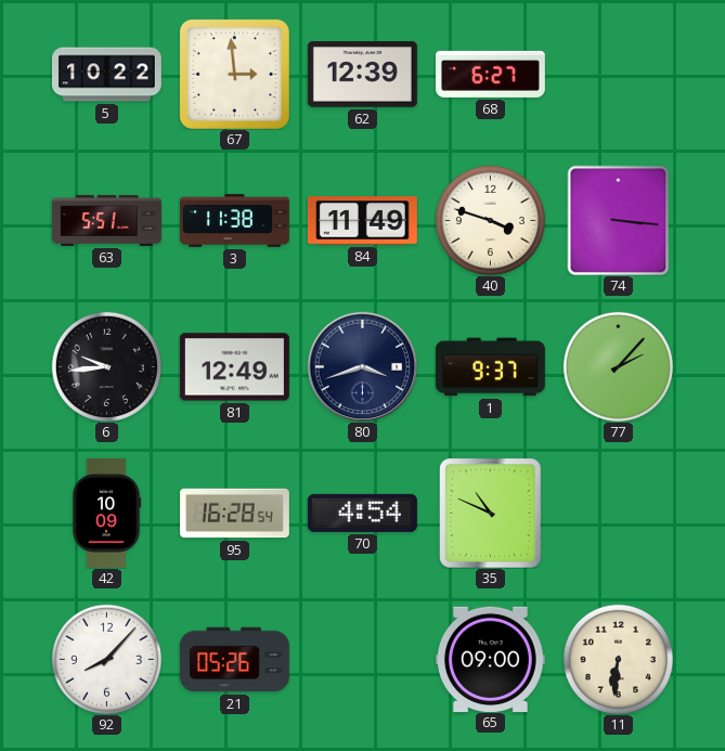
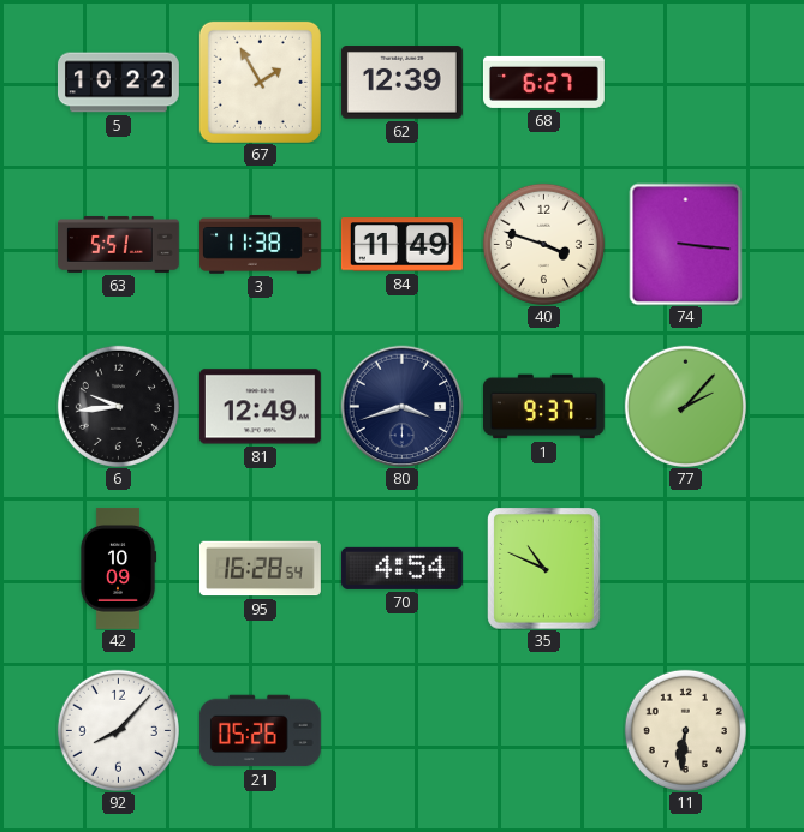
67: 2:59 -> 1:55
65: 09:00 -> none
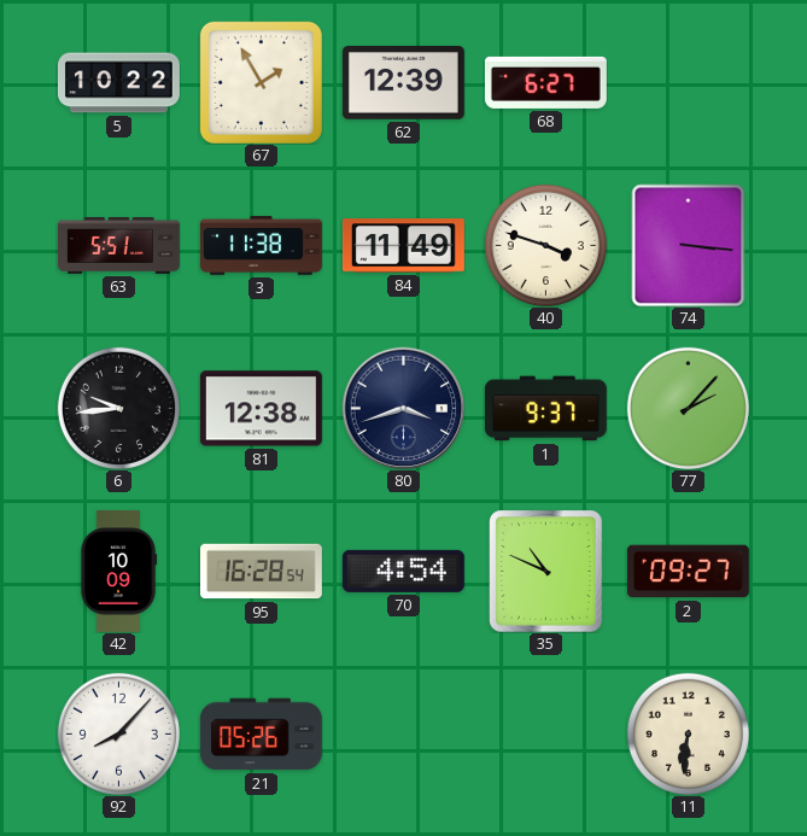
81: 12:49 -> 12:38
2: none -> 09:27
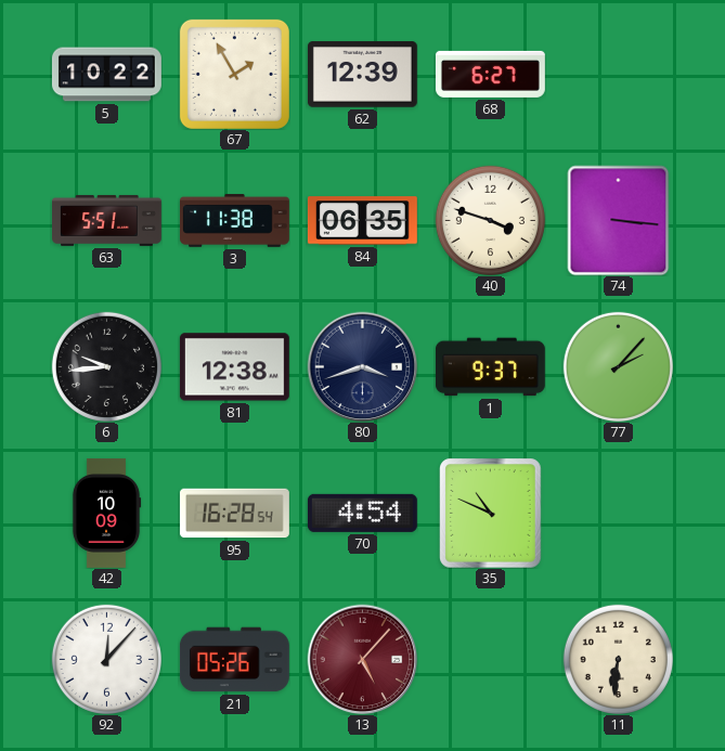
84: 11:49 -> 06:35
2: 09:27 -> none
92: 8:07 -> 12:07
13: none -> 5:07
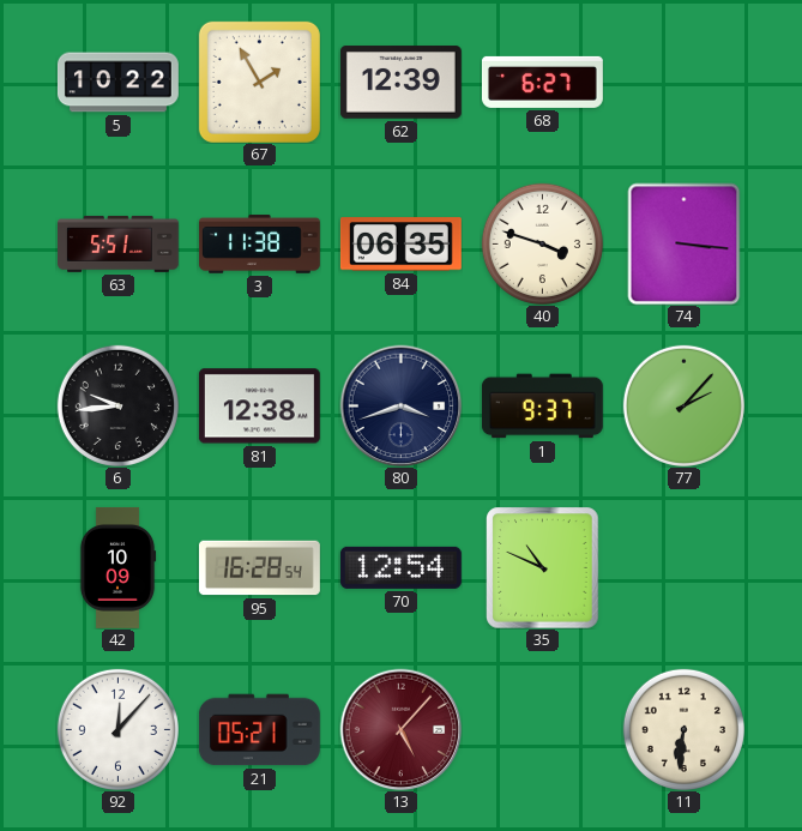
70: 4:54 -> 12:54
21: 05:26 -> 05:21
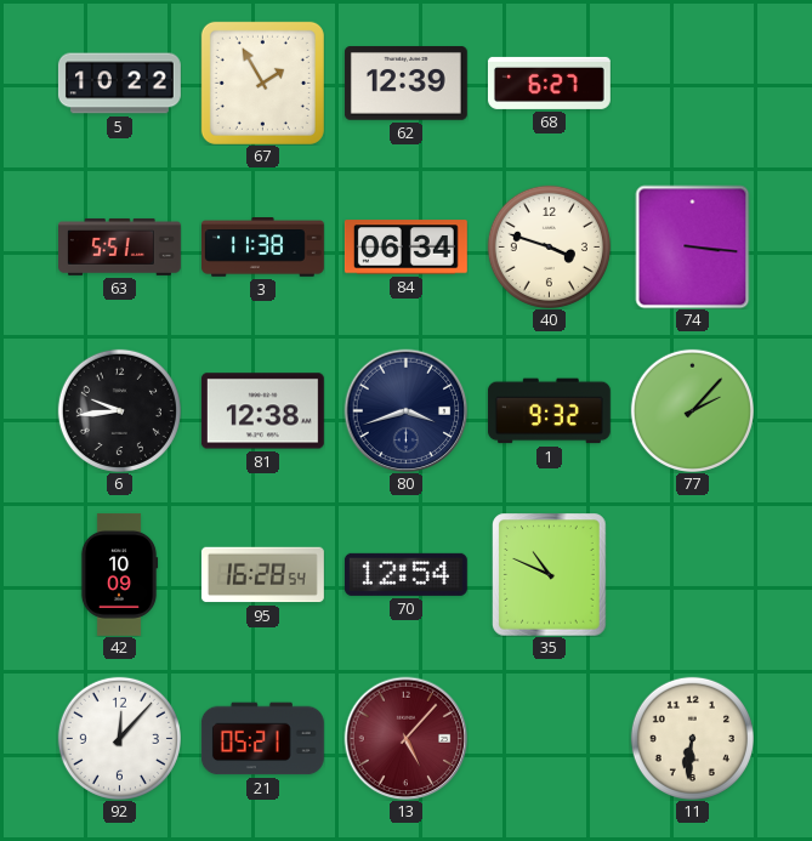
84: 06:35 -> 06:34
1: 9:37 -> 9:32
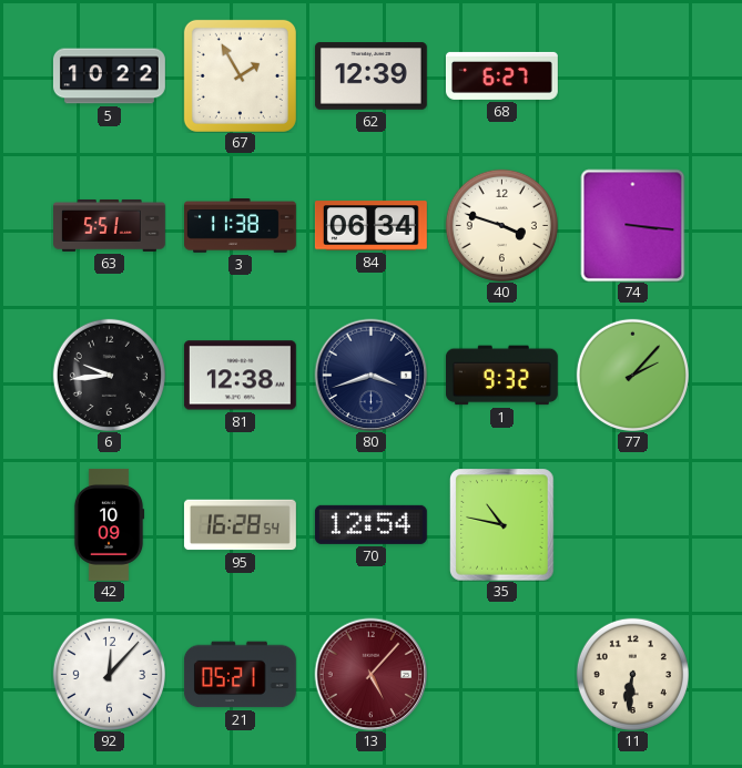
35: 10:49 -> 10:47
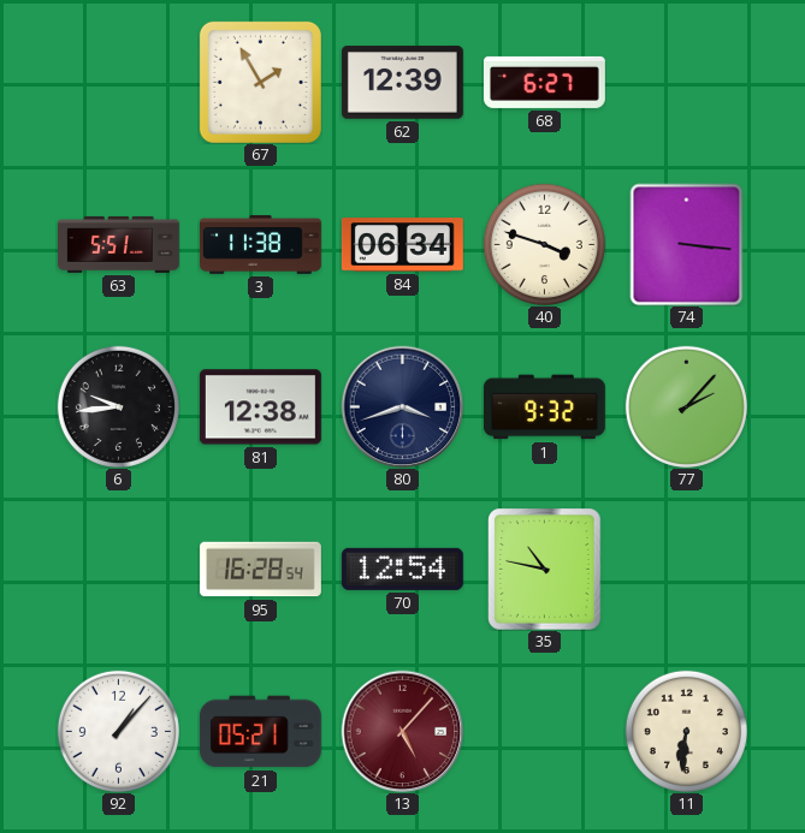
5: 10:22 -> none
42: 10:09 -> none
92: 12:07 -> 1:07
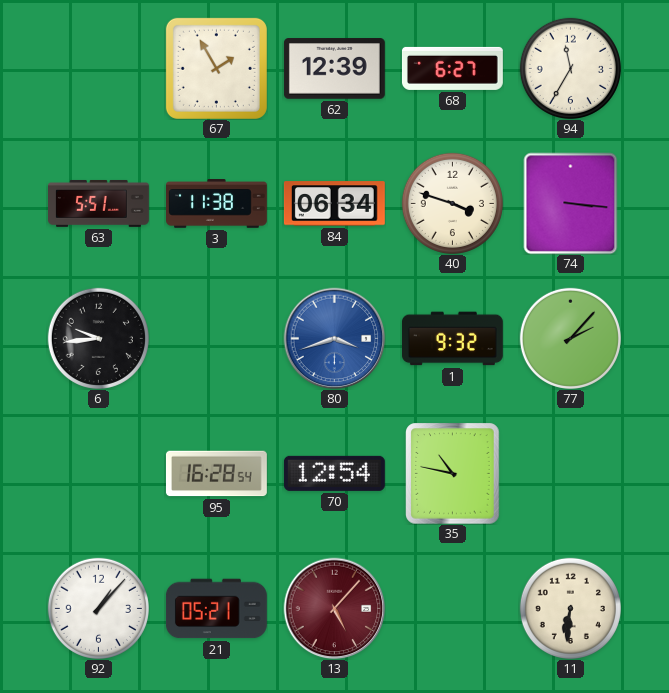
94: none -> 11:35
81: 12:38 -> none
80 dial: navy -> blue
